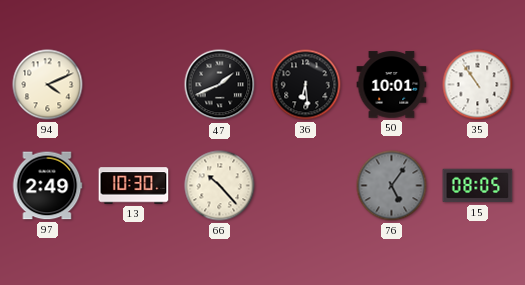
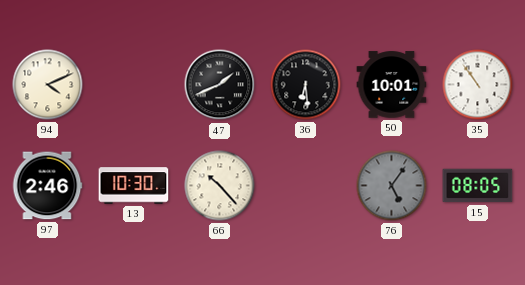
97: 2:49 -> 2:46
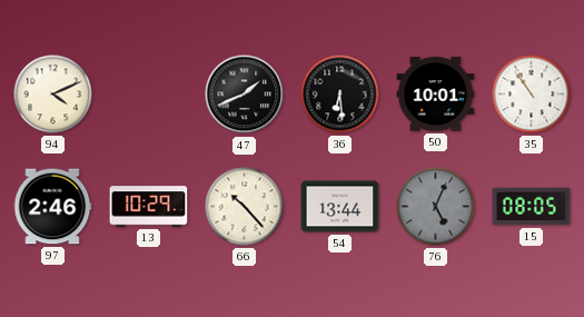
13: 10:30 -> 10:29
54: none -> 13:44
76: 5:06 -> 5:04
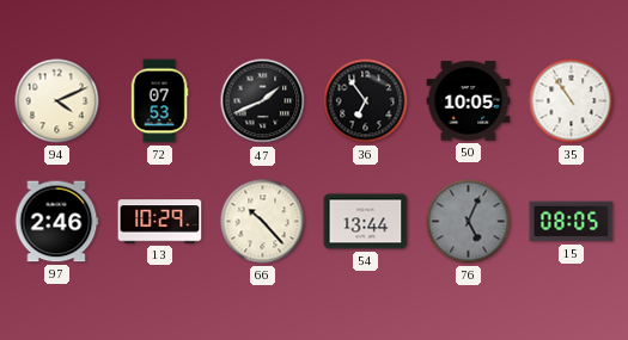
72: none -> 07:53
36: 6:29 -> 6:54
50: 10:01 -> 10:05
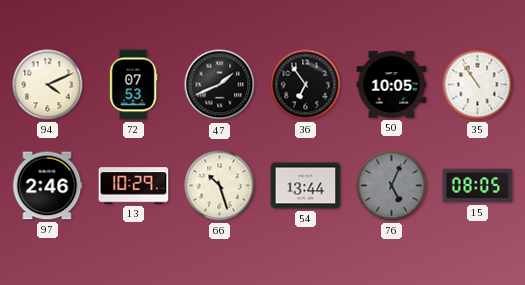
66: 10:23 -> 10:27
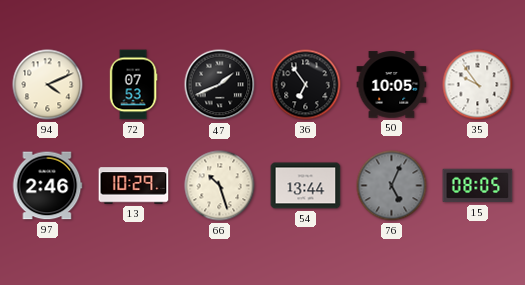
35: 10:54 -> 9:54
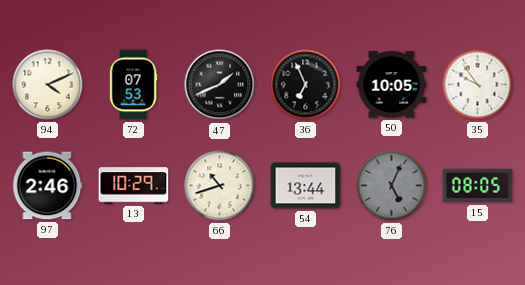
36: 6:54 -> 6:56
66: 10:27 -> 10:42
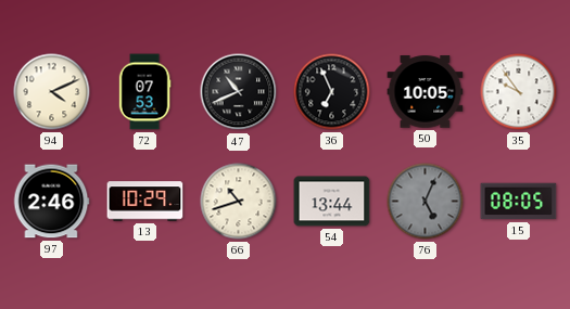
47: 1:41 -> 10:41
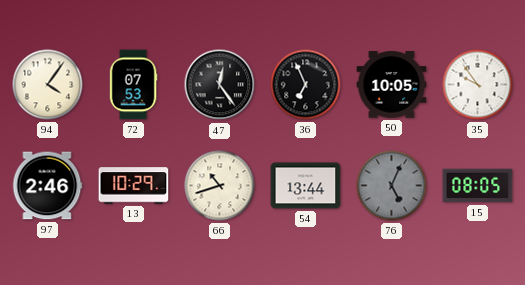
94: 4:11 -> 4:06
47: 10:41 -> 12:24
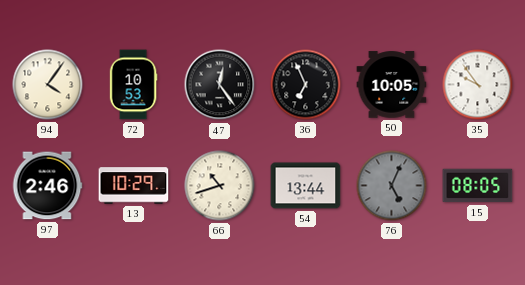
72: 07:53 -> 10:53
